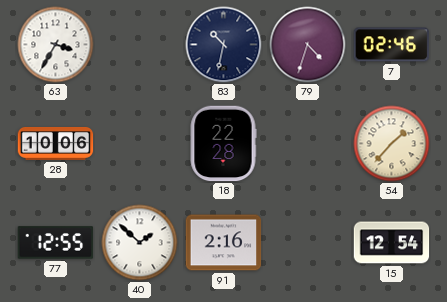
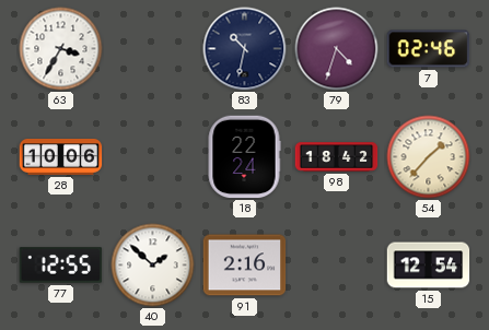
18: 22:28 -> 22:24
98: none -> 18:42
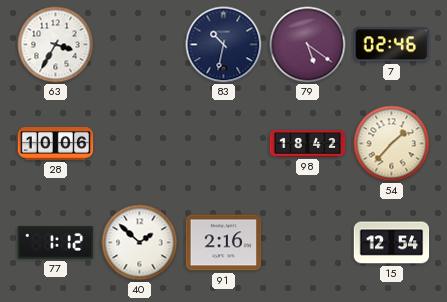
79: 4:33 -> 5:21
18: 22:24 -> none
77: 12:55 -> 1:12
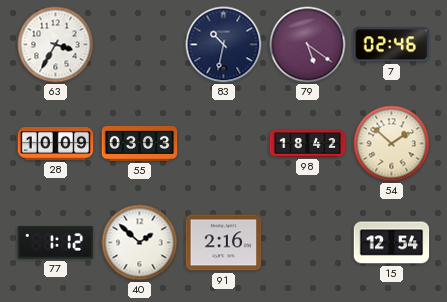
28: 10:06 -> 10:09
55: none -> 03:03
54: 1:37 -> 1:52
